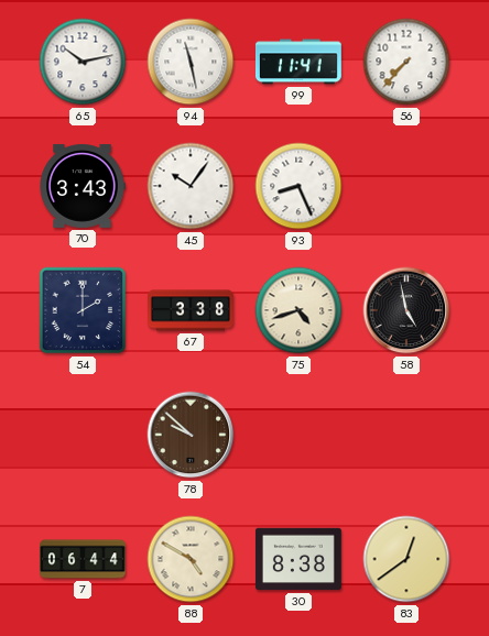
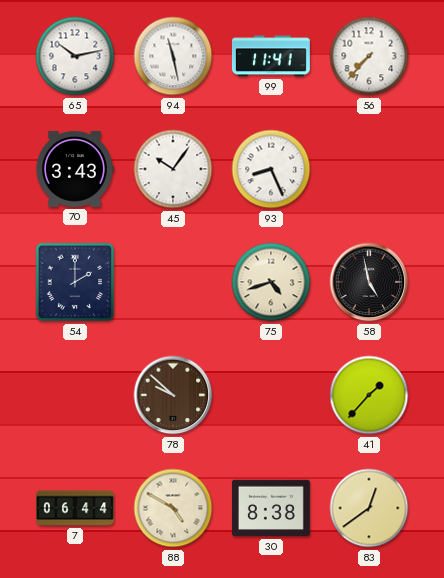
67: 3:38 -> none
41: none -> 1:37
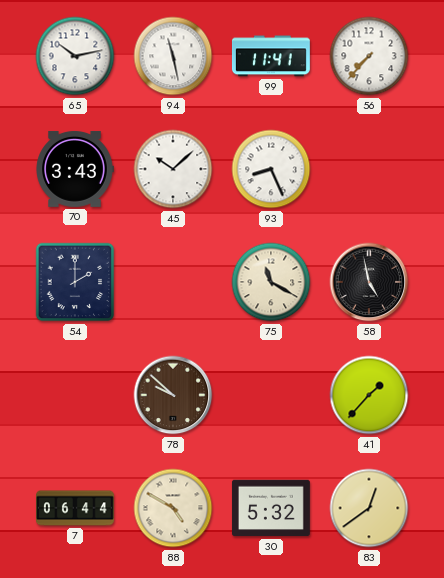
45: 10:06 -> 10:08
75: 4:42 -> 11:20
30: 8:38 -> 5:32
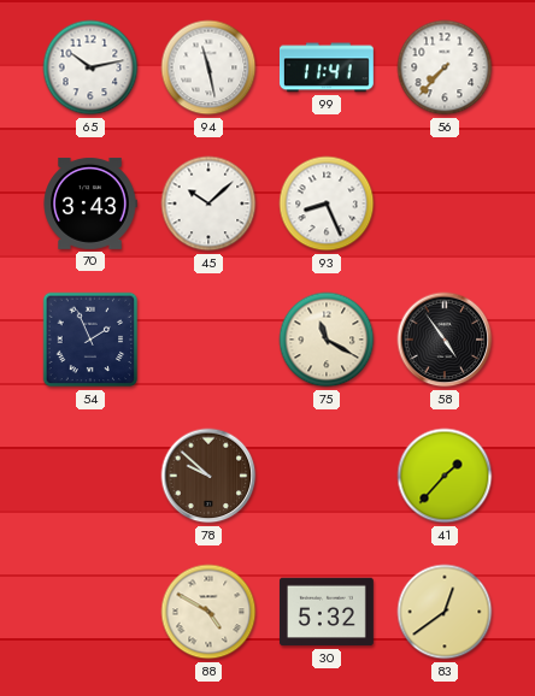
54: 2:00 -> 1:56
58: 4:58 -> 4:54
7: 06:44 -> none
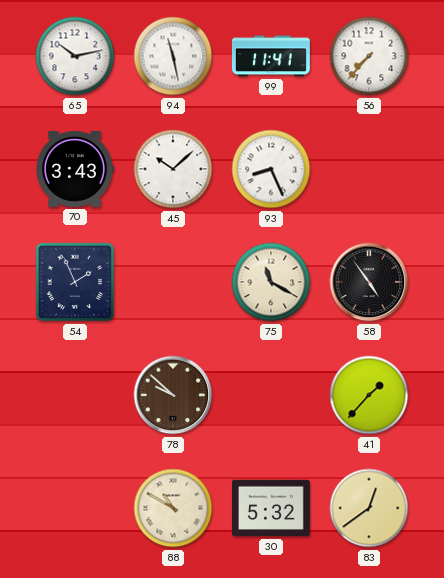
88: 4:50 -> 10:50
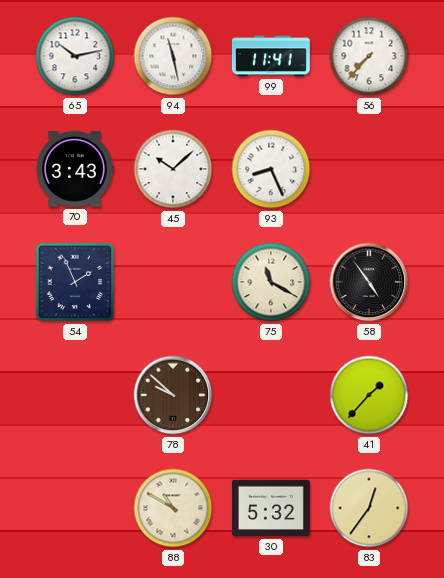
83: 12:39 -> 12:36
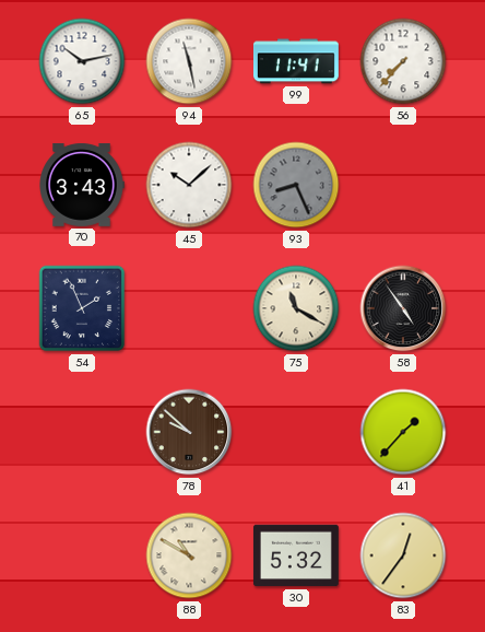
93 dial: white -> grey
